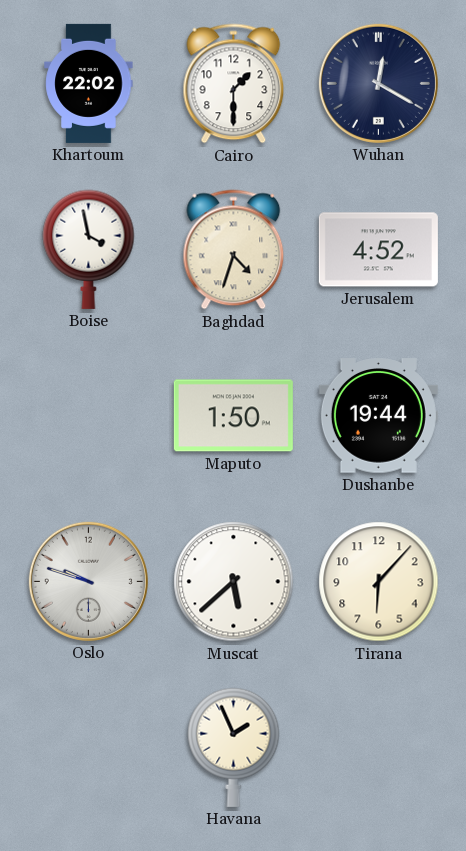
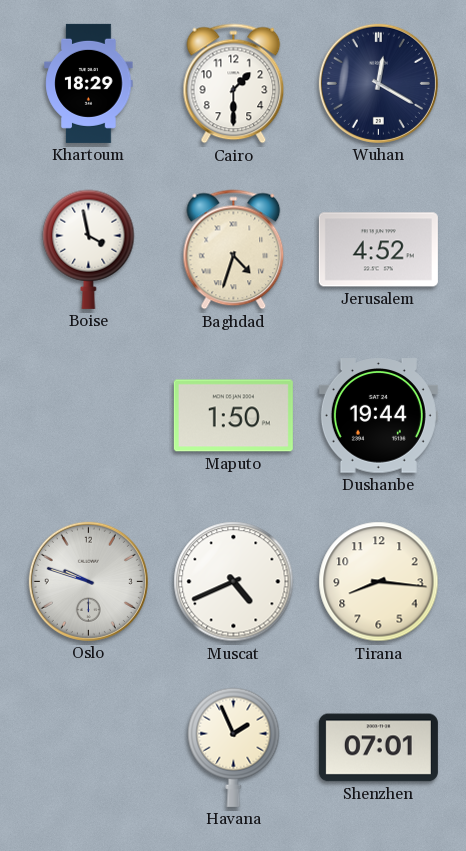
Khartoum: 22:02 -> 18:29
Muscat: 5:38 -> 4:41
Tirana: 6:07 -> 8:16
Shenzhen: none -> 07:01
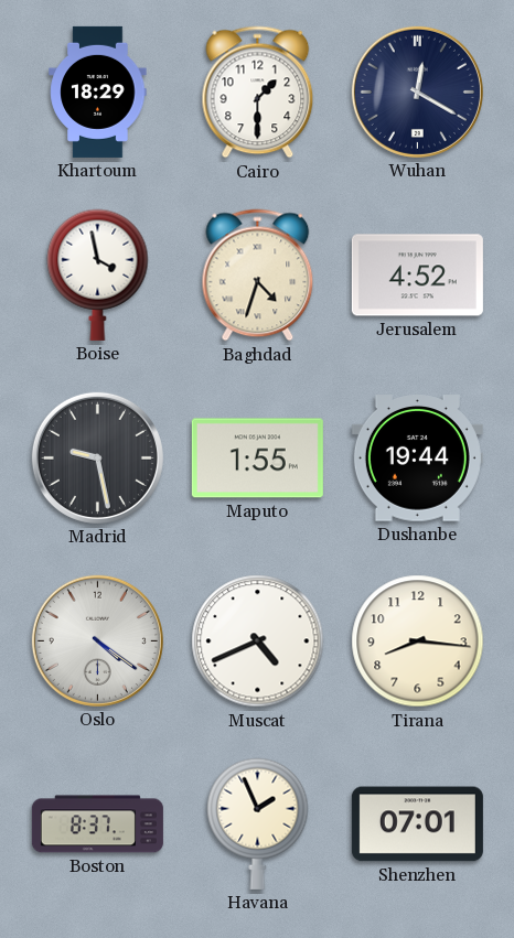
Madrid: none -> 9:28
Maputo: 1:50 -> 1:55
Oslo: 9:48 -> 4:21
Boston: none -> 8:37
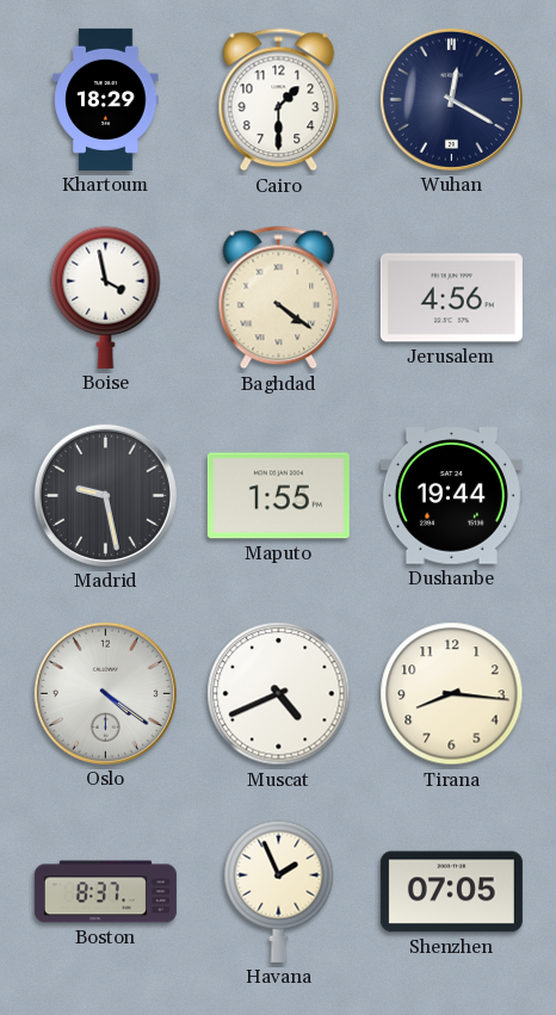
Baghdad: 4:33 -> 4:21
Jerusalem: 4:52 -> 4:56
Shenzhen: 07:01 -> 07:05
